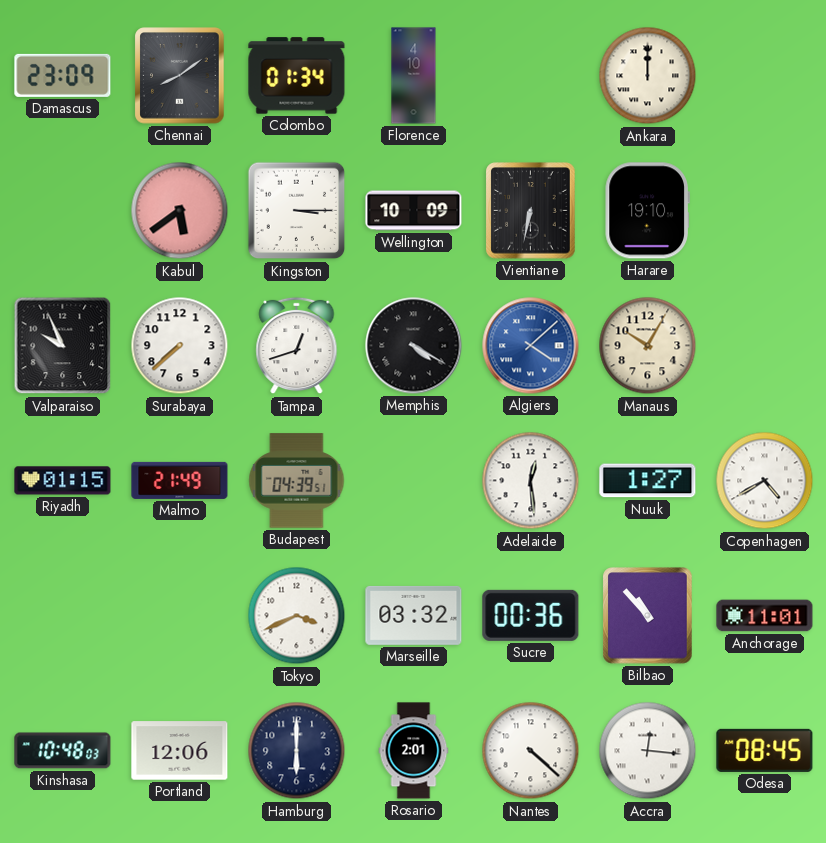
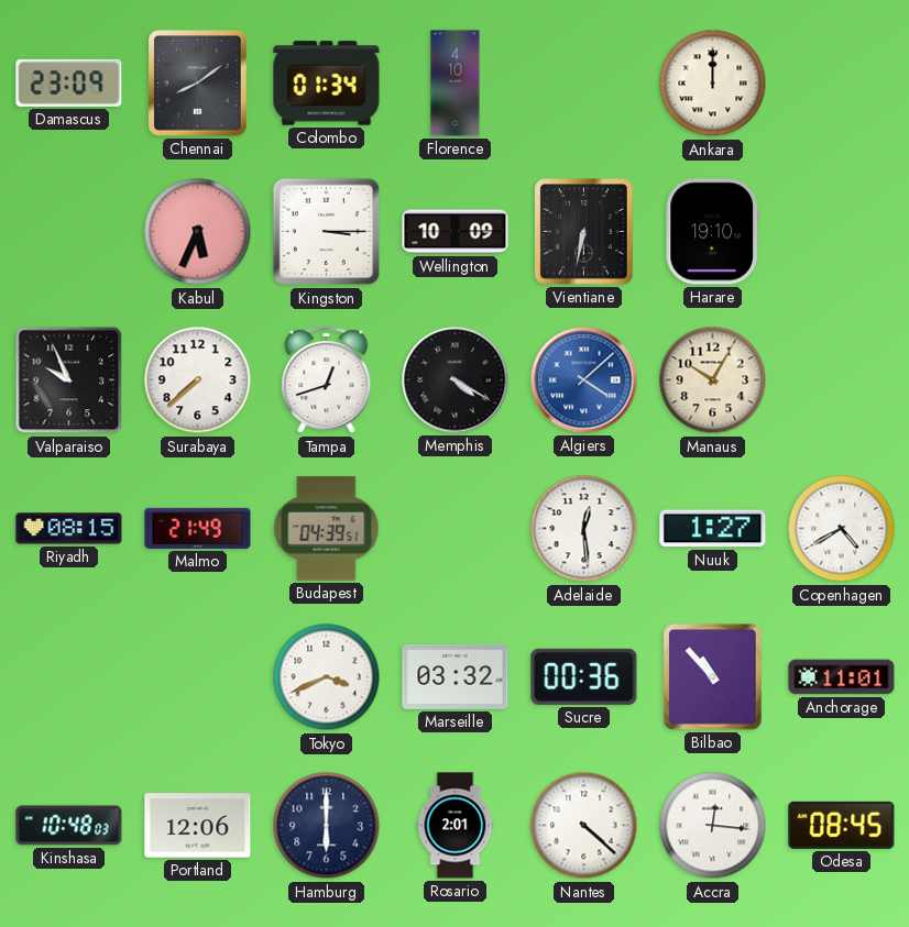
Kabul: 5:39 -> 5:34
Riyadh: 01:15 -> 08:15
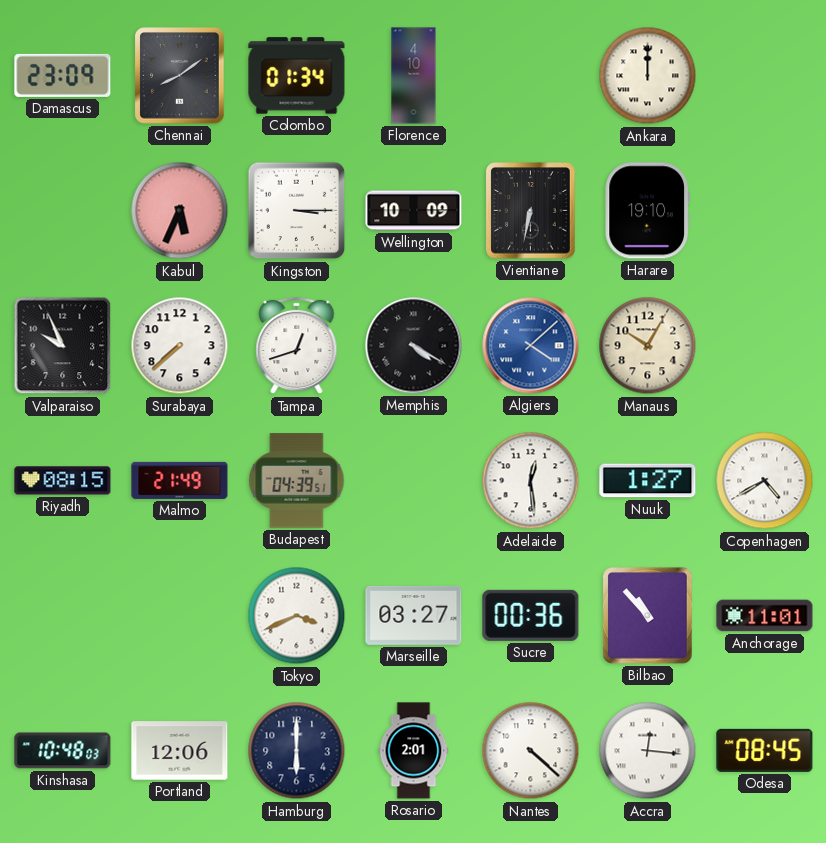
Marseille: 03:32 -> 03:27
